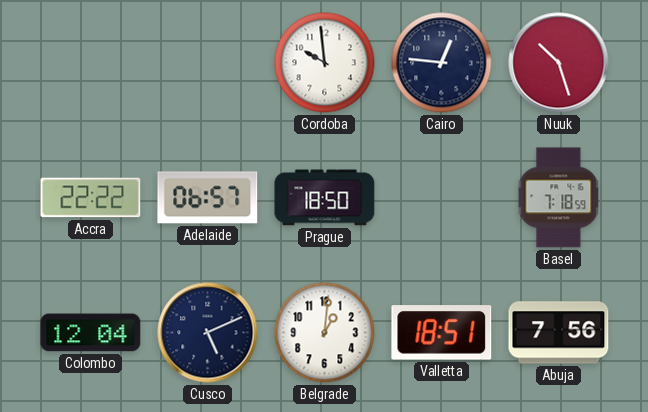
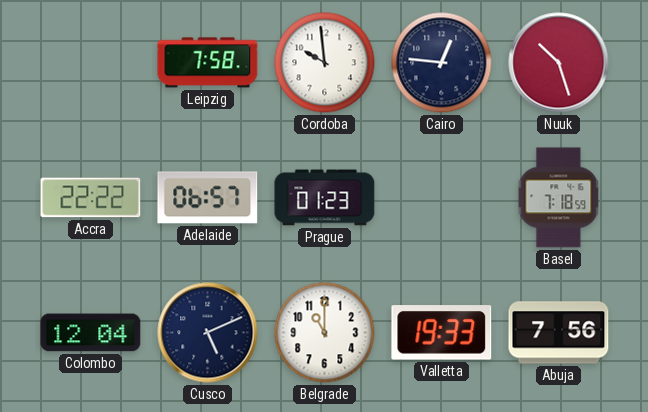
Leipzig: none -> 7:58
Prague: 18:50 -> 01:23
Belgrade: 1:01 -> 11:00
Valletta: 18:51 -> 19:33
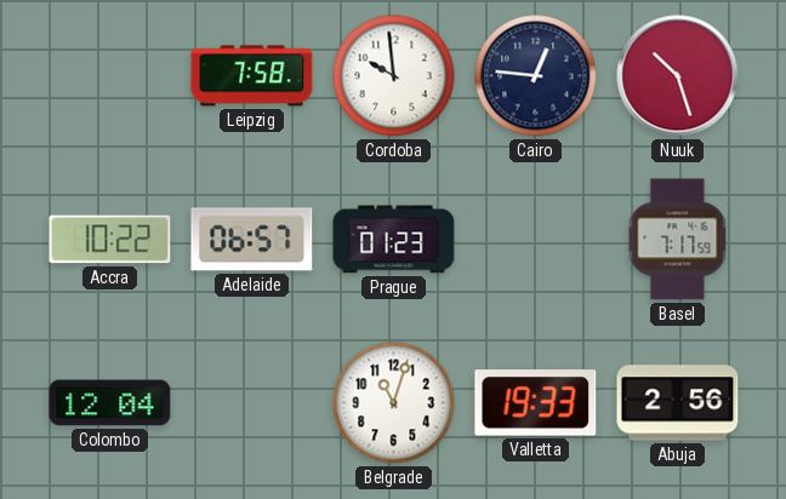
Accra: 22:22 -> 10:22
Basel: 7:18 -> 7:17
Cusco: 5:11 -> none
Belgrade: 11:00 -> 11:03
Abuja: 7:56 -> 2:56
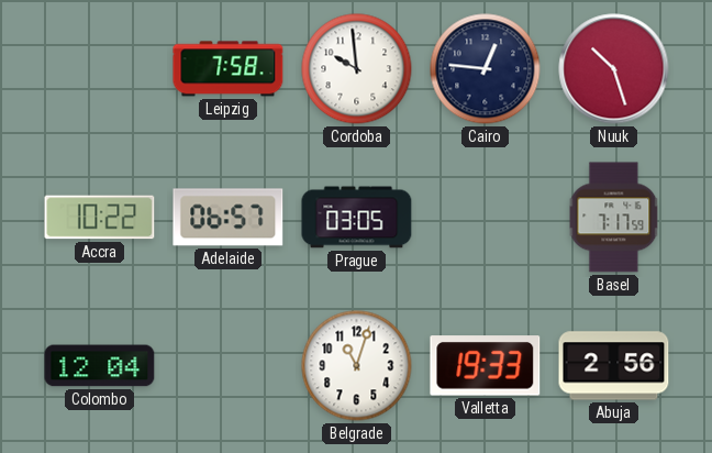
Prague: 01:23 -> 03:05
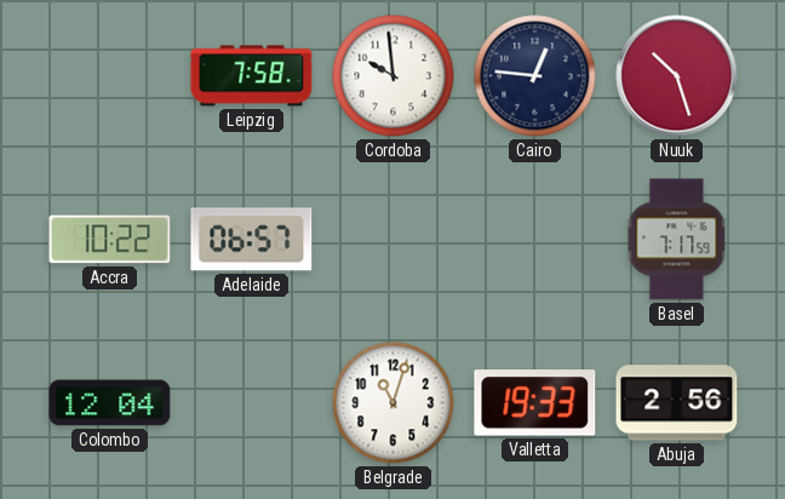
Prague: 03:05 -> none
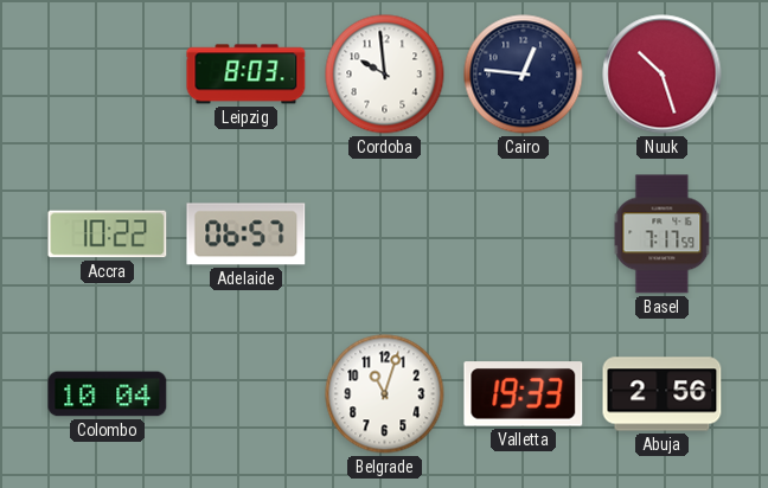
Leipzig: 7:58 -> 8:03
Colombo: 12:04 -> 10:04
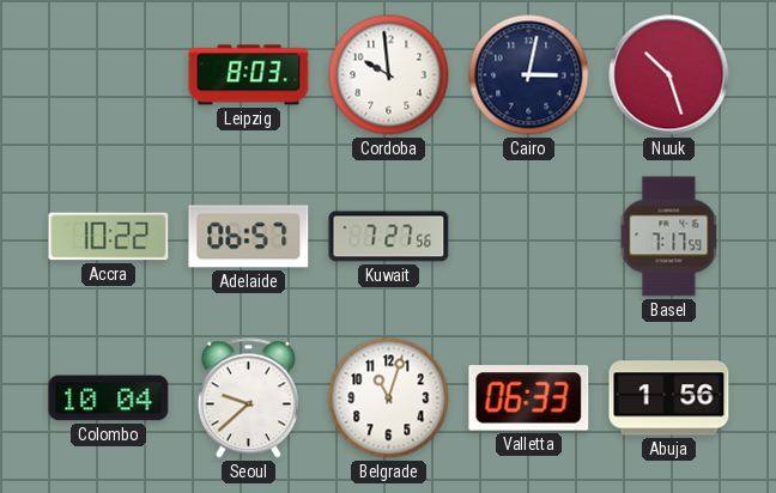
Cairo: 12:46 -> 3:02
Kuwait: none -> 7:27
Seoul: none -> 9:38
Valletta: 19:33 -> 06:33
Abuja: 2:56 -> 1:56
